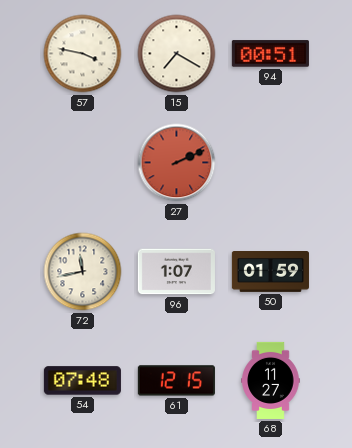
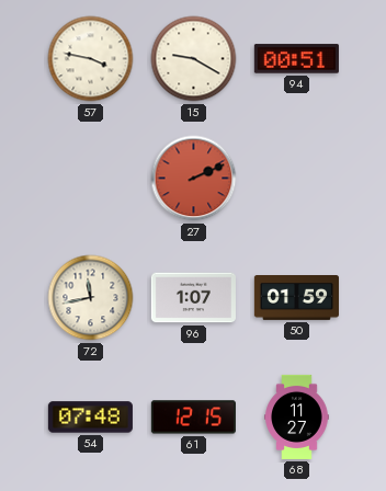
15: 7:20 -> 9:20
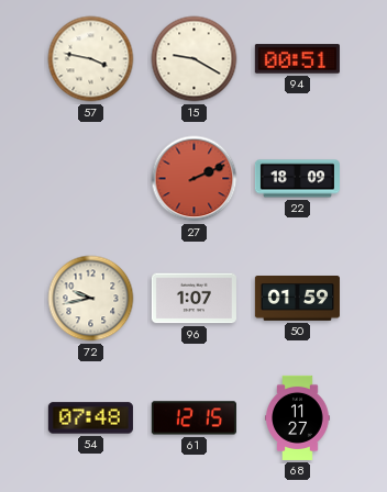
22: none -> 18:09
72: 11:43 -> 9:43
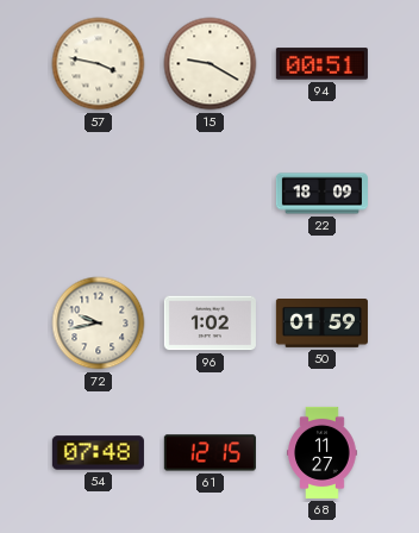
27: 2:11 -> none
96: 1:07 -> 1:02
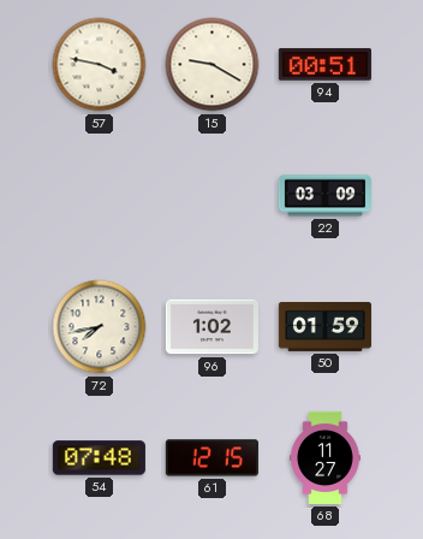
22: 18:09 -> 03:09
72: 9:43 -> 7:43
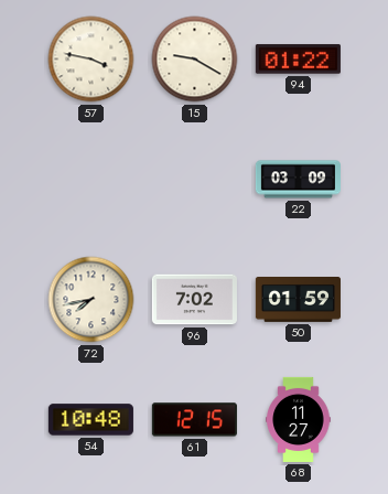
94: 00:51 -> 01:22
96: 1:02 -> 7:02
54: 07:48 -> 10:48
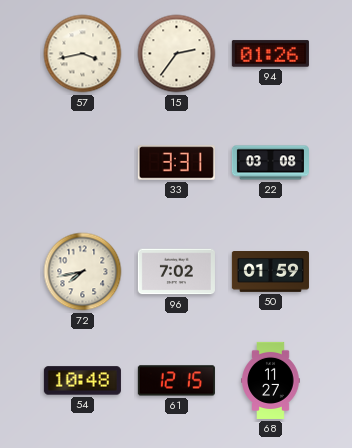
57: 3:47 -> 3:43
15: 9:20 -> 2:36
94: 01:22 -> 01:26
33: none -> 3:31
22: 03:09 -> 03:08
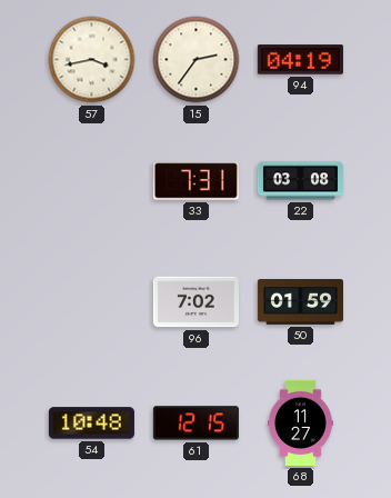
94: 01:26 -> 04:19
33: 3:31 -> 7:31
72: 7:43 -> none
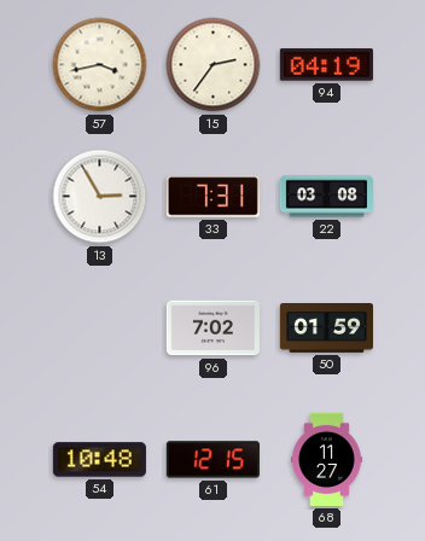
13: none -> 2:55
